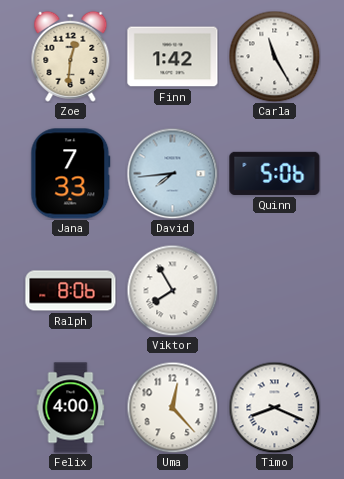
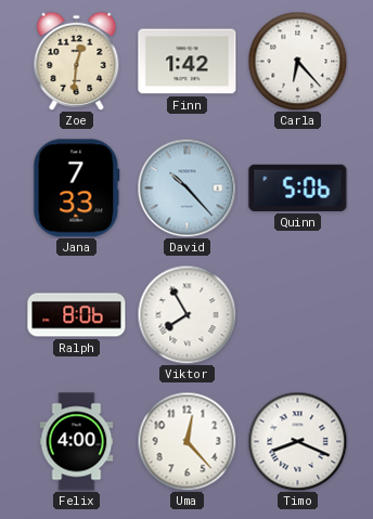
Carla: 11:25 -> 6:23
David: 7:44 -> 10:23
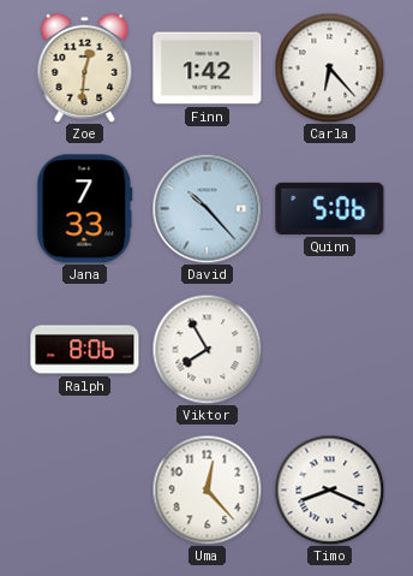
Felix: 4:00 -> none
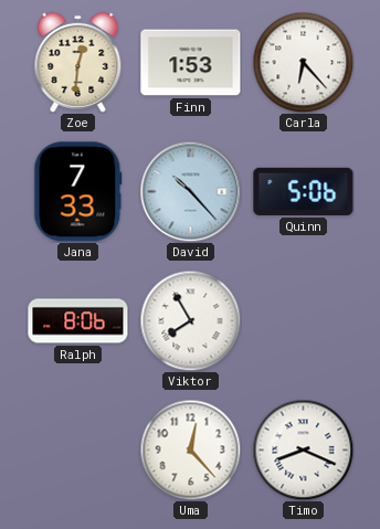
Finn: 1:42 -> 1:53
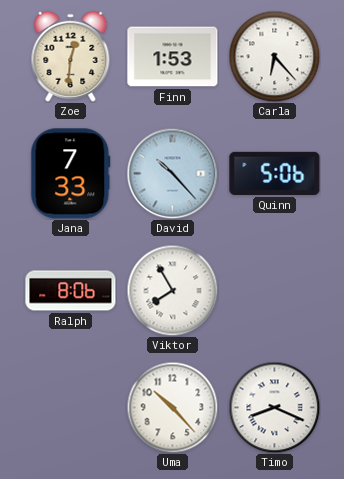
Uma: 12:23 -> 10:23
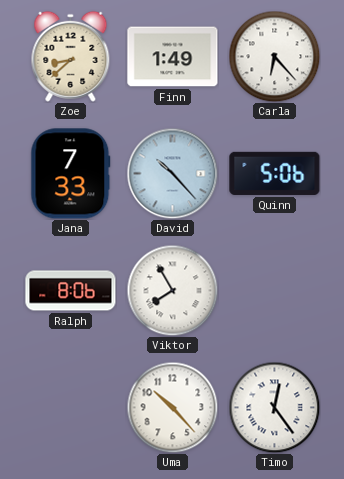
Zoe: 12:31 -> 8:38
Finn: 1:53 -> 1:49
Timo: 8:19 -> 12:24
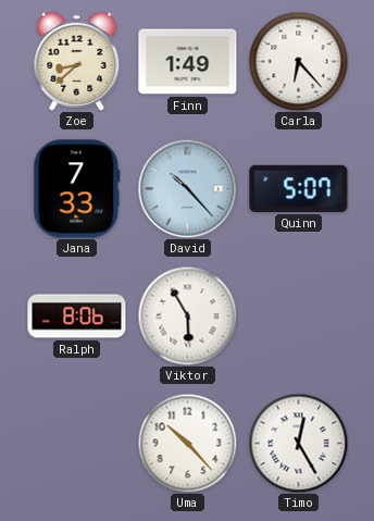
Quinn: 5:06 -> 5:07
Viktor: 7:55 -> 5:55
Timo: 12:24 -> 12:25
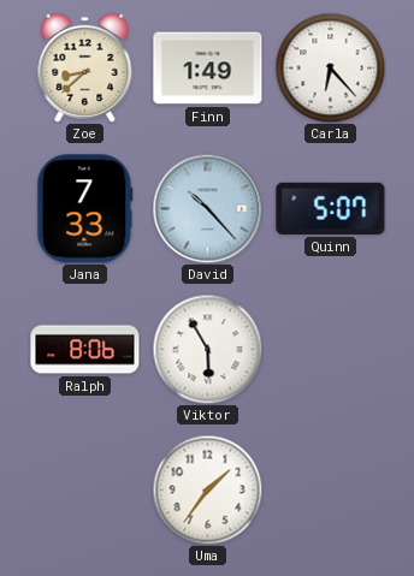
Uma: 10:23 -> 1:36
Timo: 12:25 -> none
